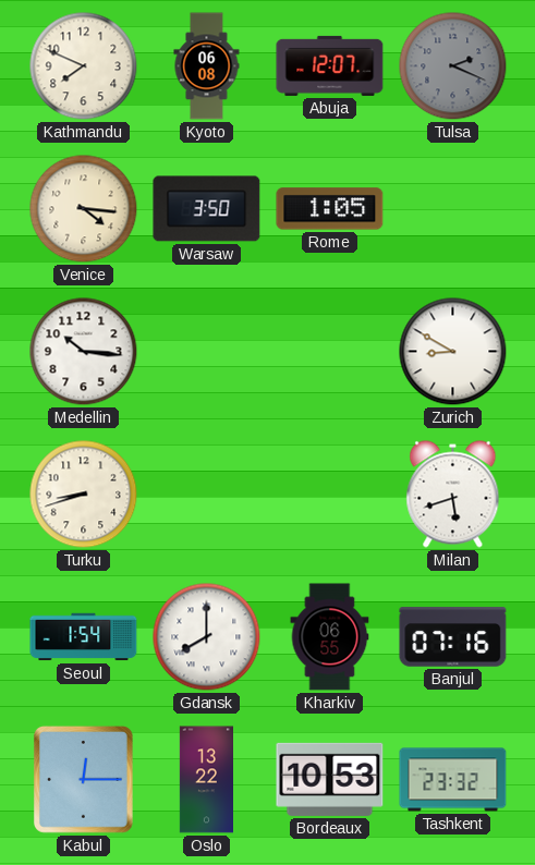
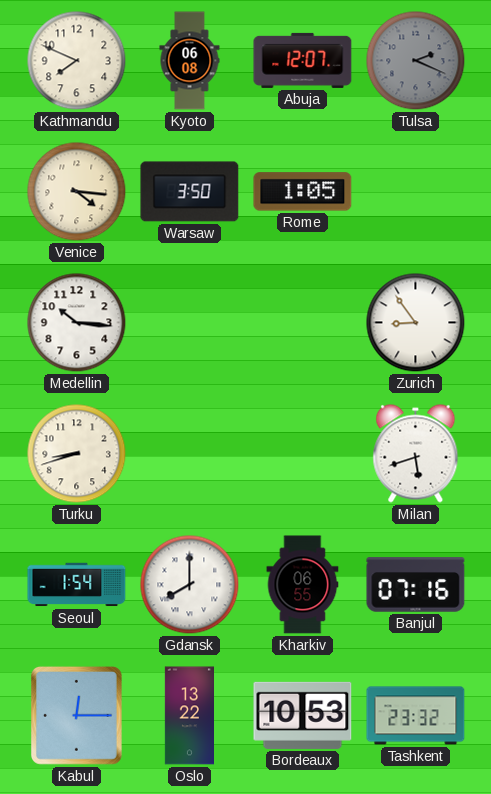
Zurich: 8:50 -> 8:54
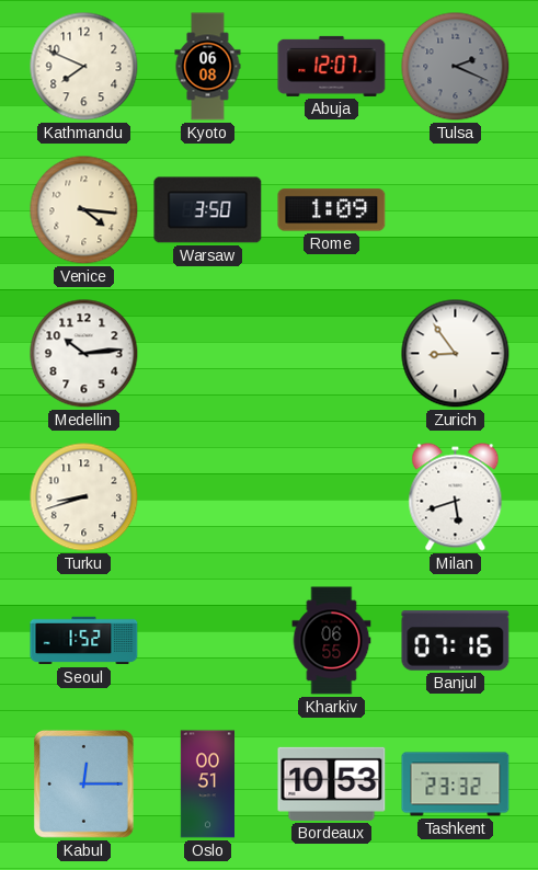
Rome: 1:05 -> 1:09
Medellin: 10:16 -> 10:14
Seoul: 1:54 -> 1:52
Gdansk: 8:00 -> none
Oslo: 13:22 -> 00:51
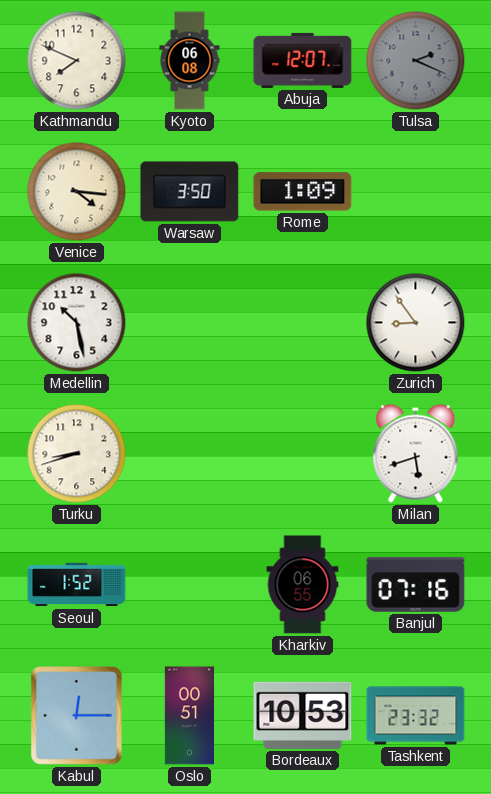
Medellin: 10:14 -> 10:28
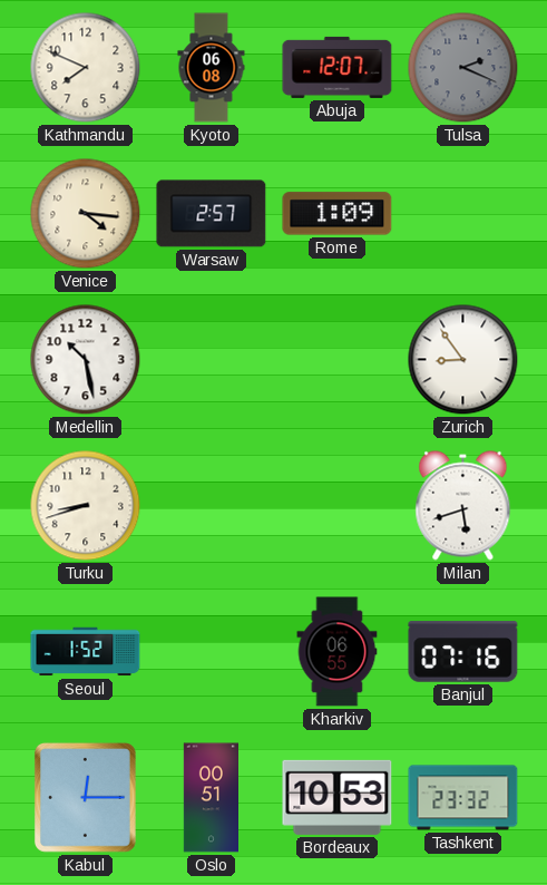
Warsaw: 3:50 -> 2:57
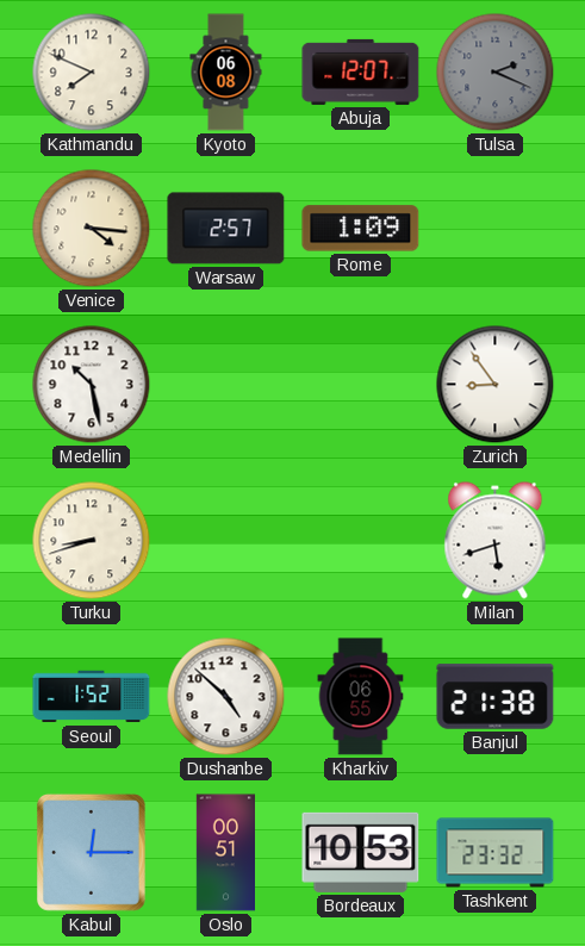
Dushanbe: none -> 4:52
Banjul: 07:16 -> 21:38
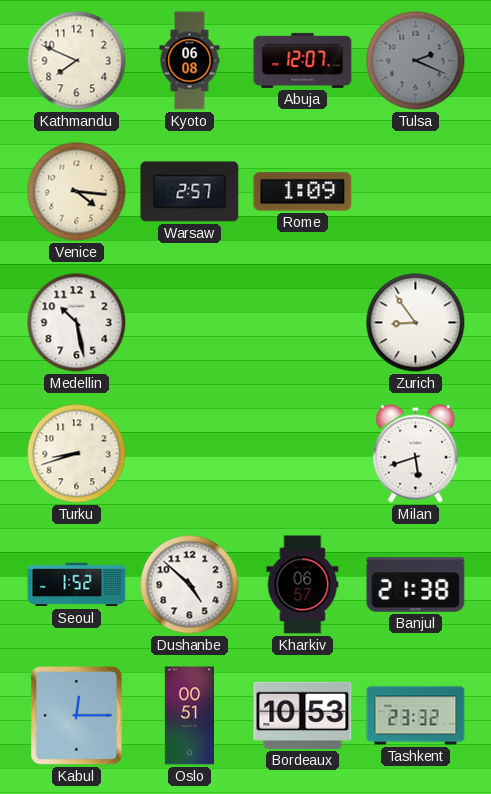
Kharkiv: 06:55 -> 06:57
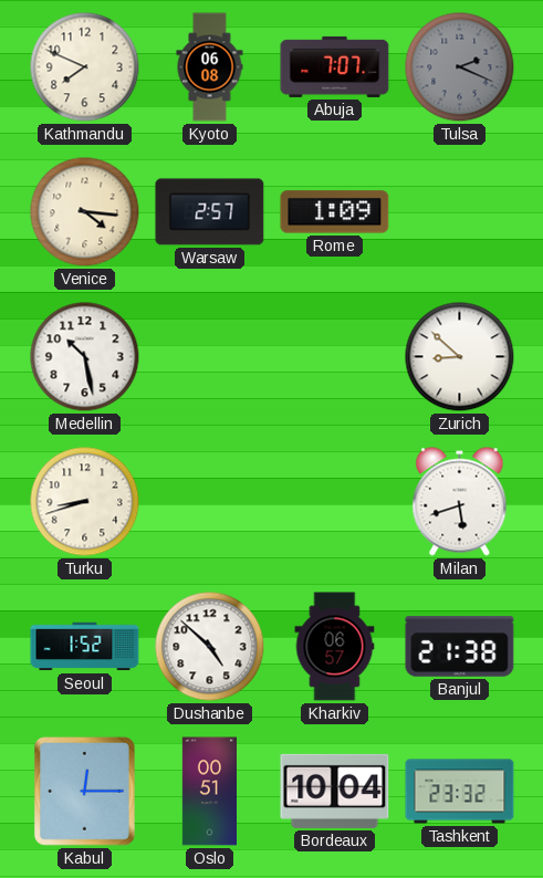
Abuja: 12:07 -> 7:07
Zurich: 8:54 -> 8:52
Bordeaux: 10:53 -> 10:04
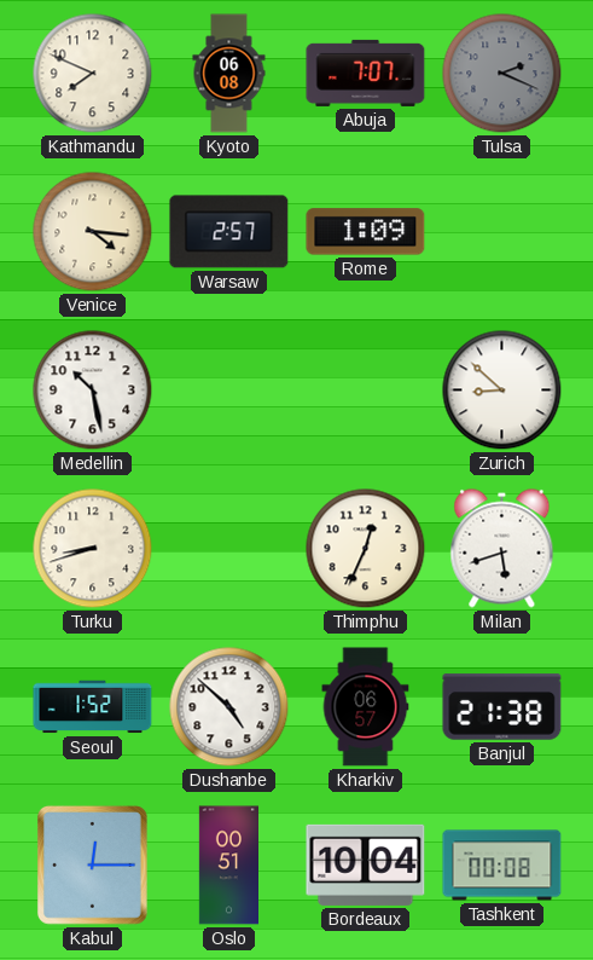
Thimphu: none -> 12:34
Tashkent: 23:32 -> 00:08
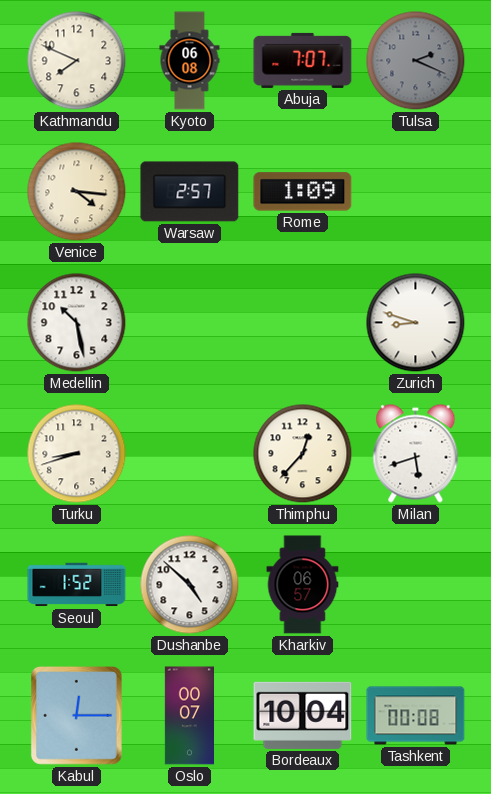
Zurich: 8:52 -> 8:48
Thimphu: 12:34 -> 12:37
Banjul: 21:38 -> none
Oslo: 00:51 -> 00:07
